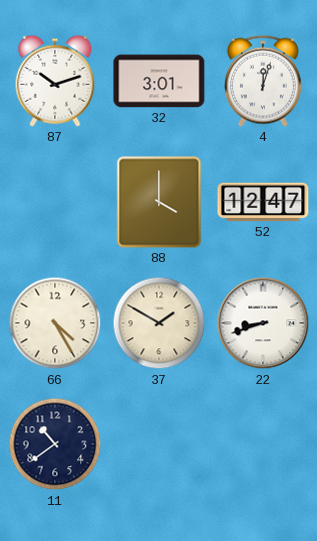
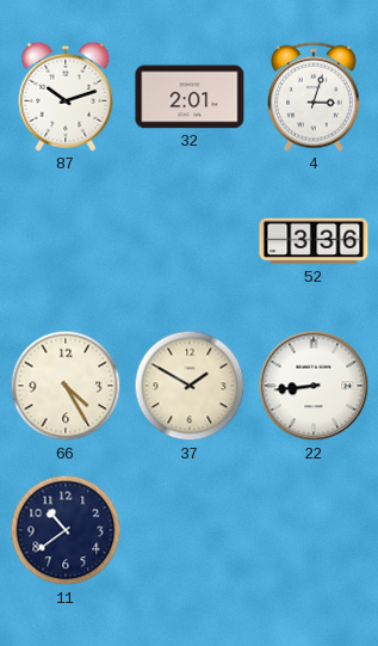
32: 3:01 -> 2:01
4: 12:03 -> 3:03
88: 4:00 -> none
52: 12:47 -> 3:36
22: 8:42 -> 8:44
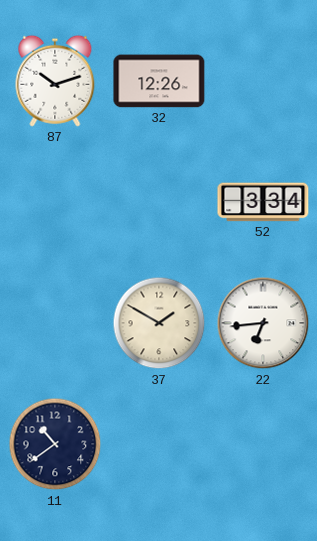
32: 2:01 -> 12:26
4: 3:03 -> none
52: 3:36 -> 3:34
66: 4:25 -> none
22: 8:44 -> 6:44
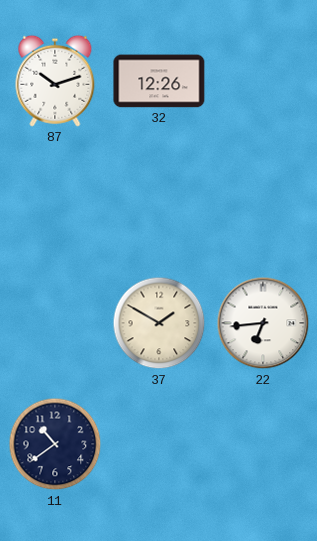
52: 3:34 -> none
